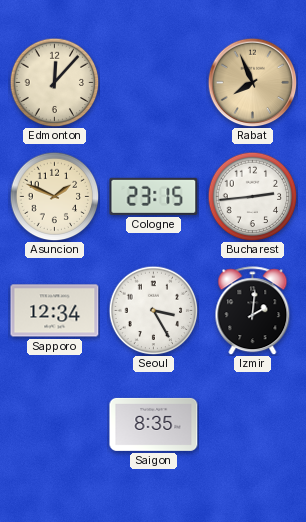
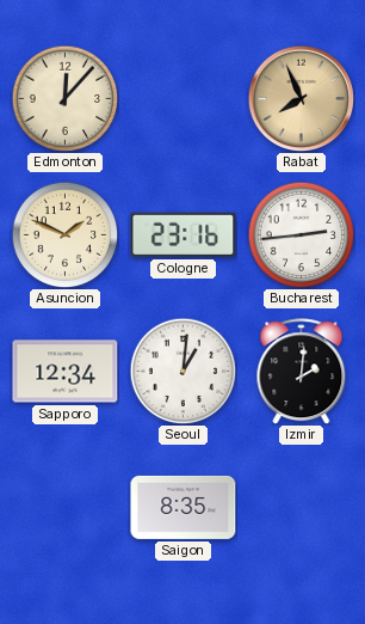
Cologne: 23:15 -> 23:16
Seoul: 3:25 -> 1:01
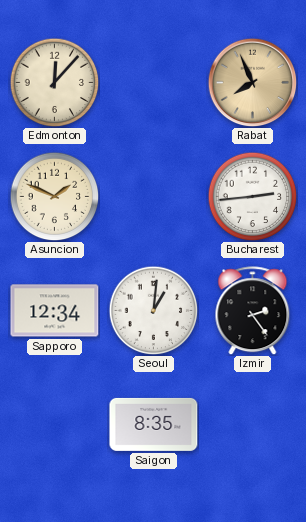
Cologne: 23:16 -> none
Izmir: 2:01 -> 2:24
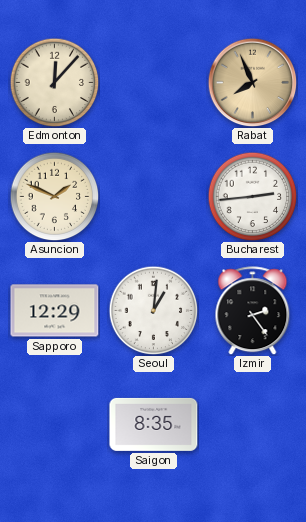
Sapporo: 12:34 -> 12:29
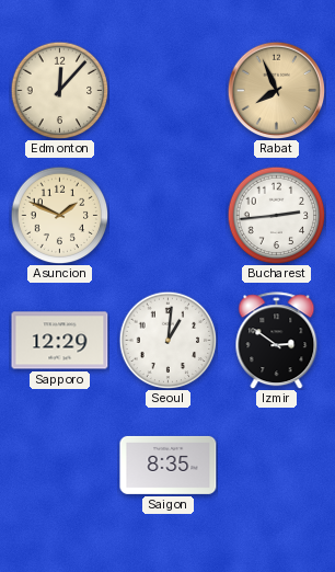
Izmir: 2:24 -> 2:51
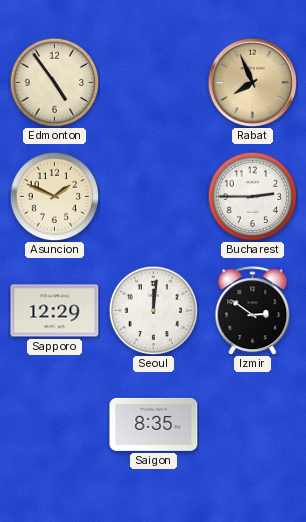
Edmonton: 12:07 -> 4:54
Bucharest: 2:44 -> 2:45
Seoul: 1:01 -> 12:01
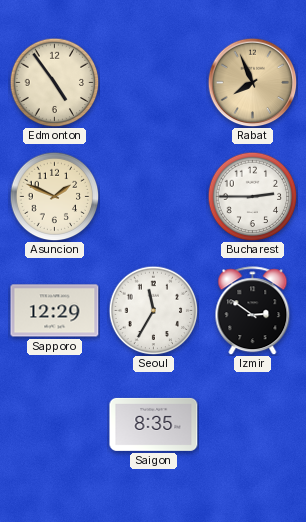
Seoul: 12:01 -> 11:35
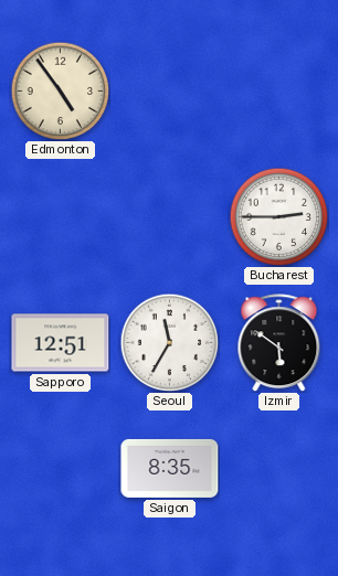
Rabat: 7:56 -> none
Asuncion: 1:49 -> none
Sapporo: 12:29 -> 12:51
Izmir: 2:51 -> 5:51
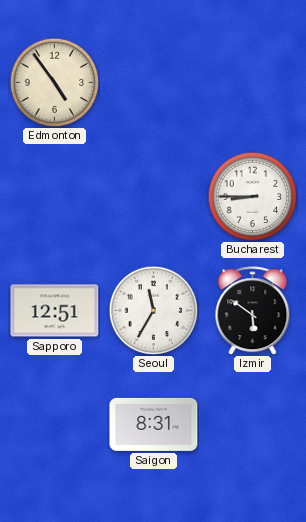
Bucharest: 2:45 -> 8:45
Saigon: 8:35 -> 8:31
